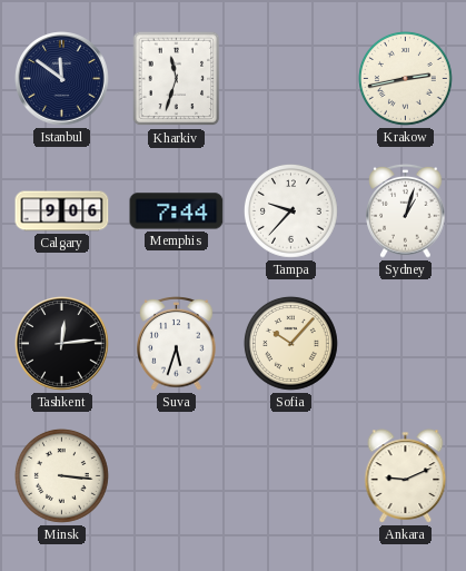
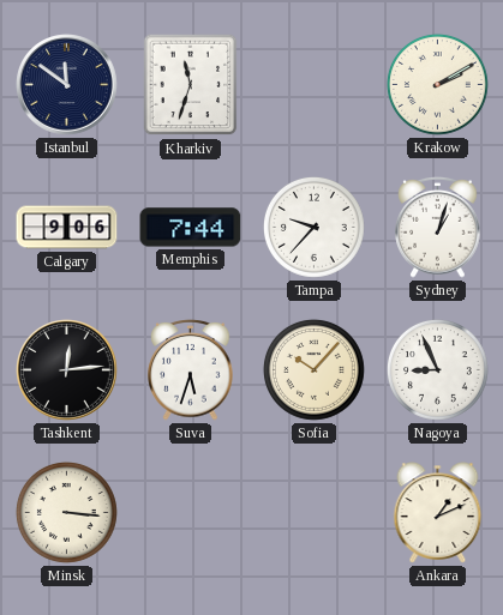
Krakow: 2:43 -> 2:10
Nagoya: none -> 8:56
Ankara: 9:11 -> 1:11
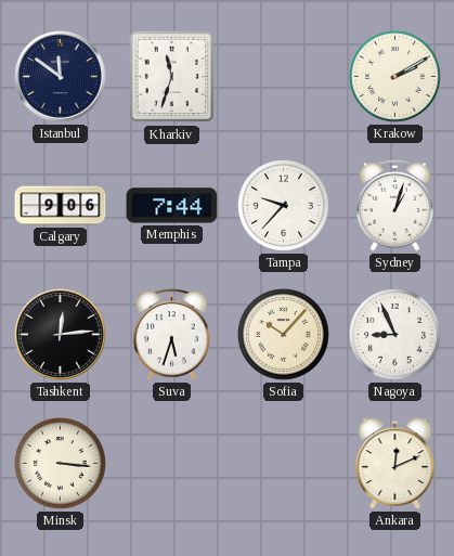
Ankara: 1:11 -> 12:11
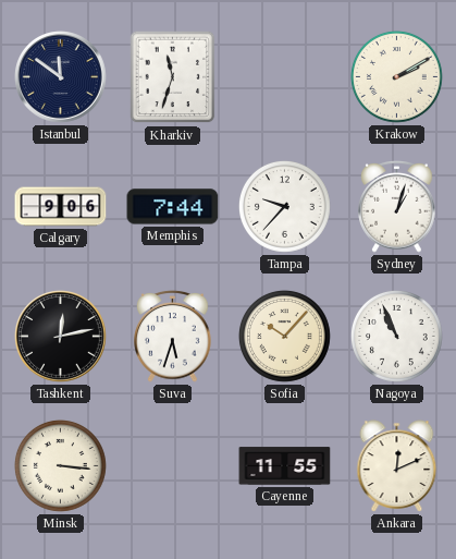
Tashkent: 12:14 -> 12:13
Nagoya: 8:56 -> 10:56
Cayenne: none -> 11:55
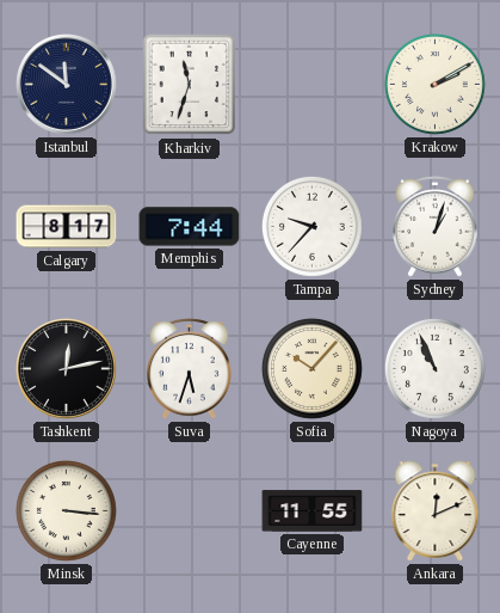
Calgary: 9:06 -> 8:17
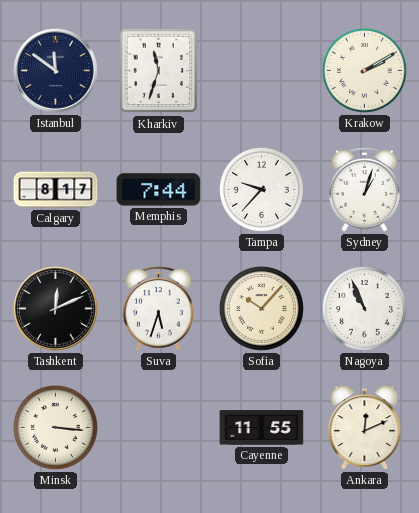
Tashkent: 12:13 -> 12:11
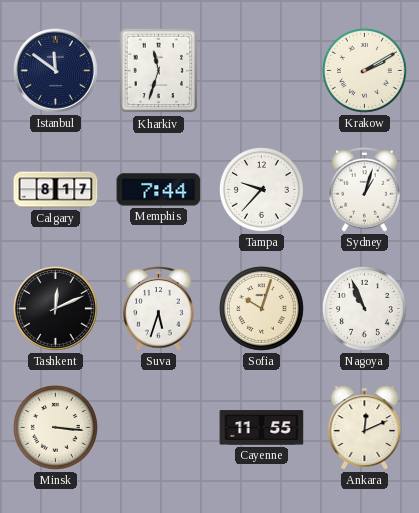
Sofia: 10:07 -> 10:03
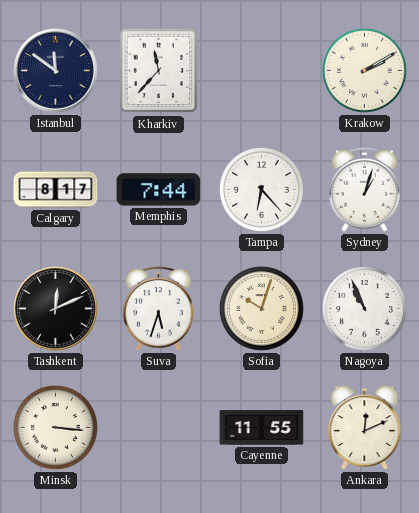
Kharkiv: 11:33 -> 11:37
Tampa: 9:37 -> 6:23
